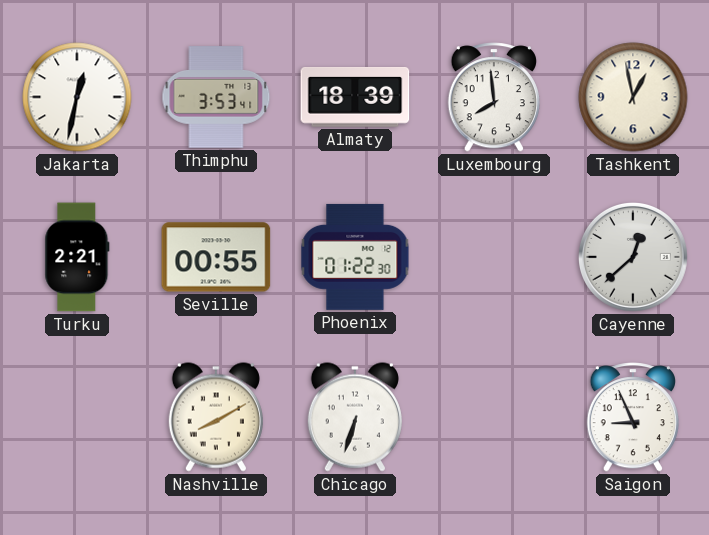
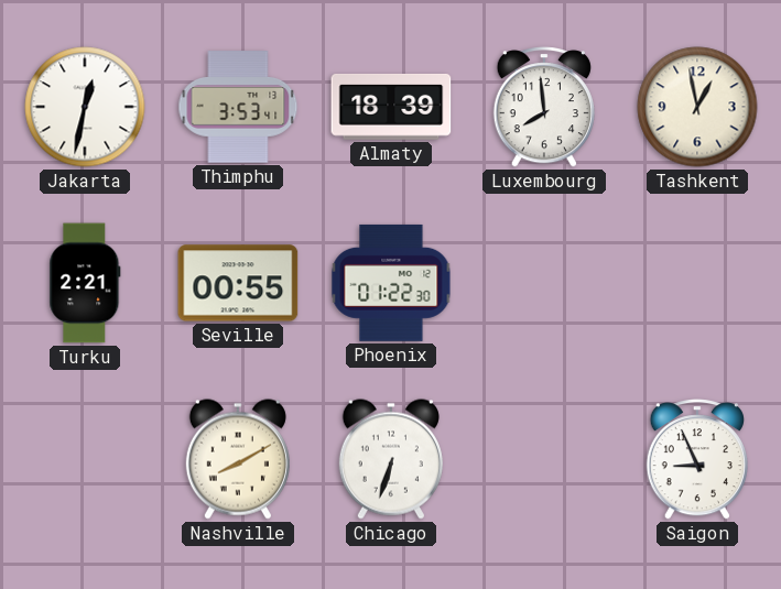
Cayenne: 12:38 -> none
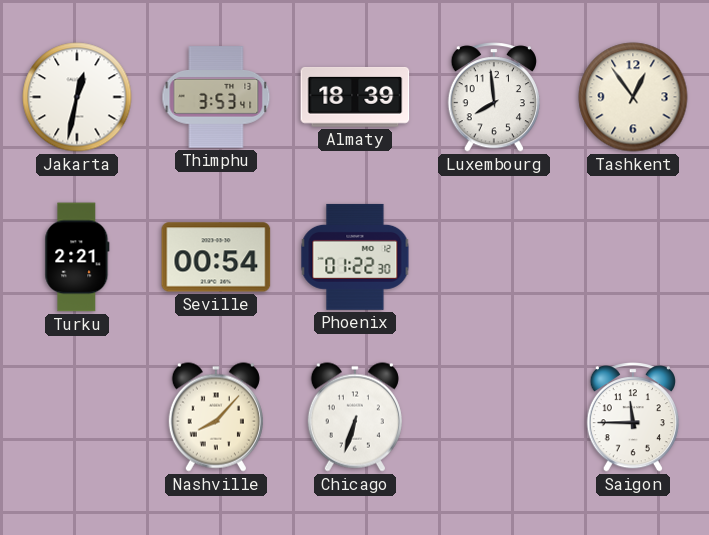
Tashkent: 12:58 -> 12:54
Seville: 00:55 -> 00:54
Nashville: 8:10 -> 8:07
Saigon: 8:56 -> 11:45
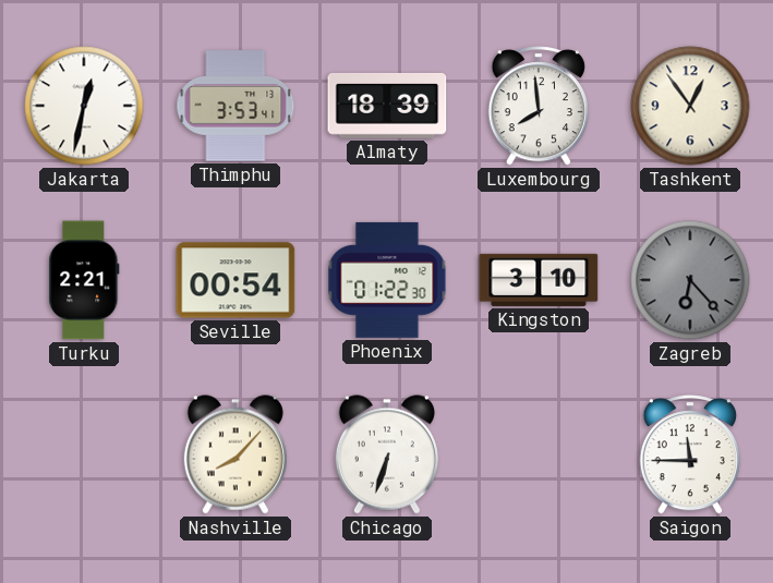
Kingston: none -> 3:10
Zagreb: none -> 6:23
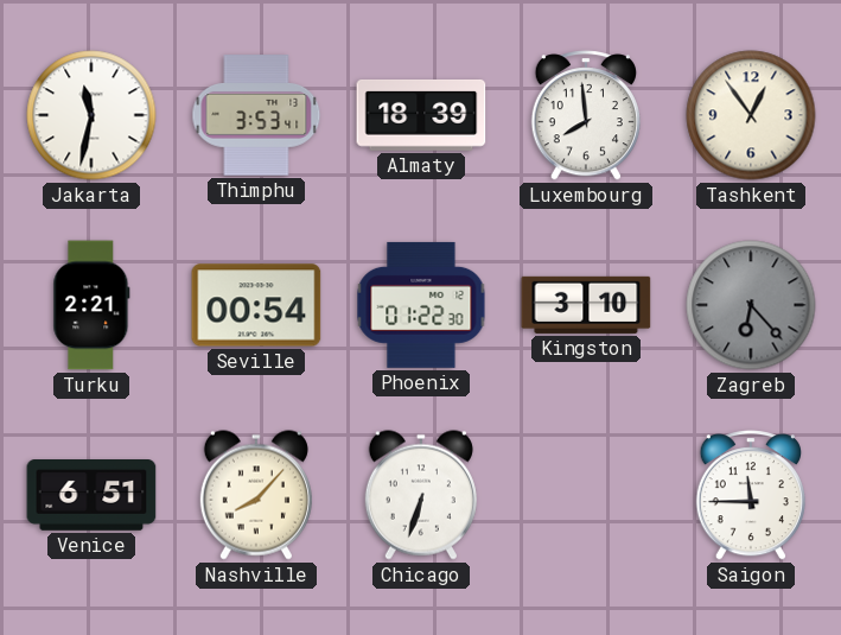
Jakarta: 12:32 -> 11:32
Venice: none -> 6:51
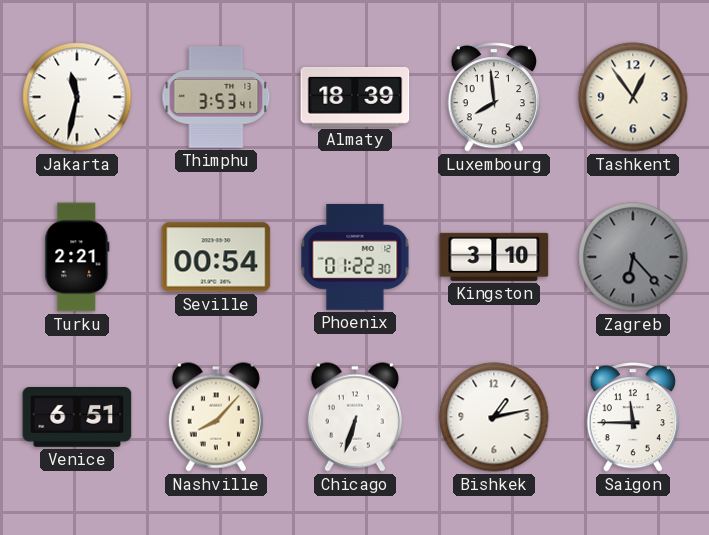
Bishkek: none -> 1:13
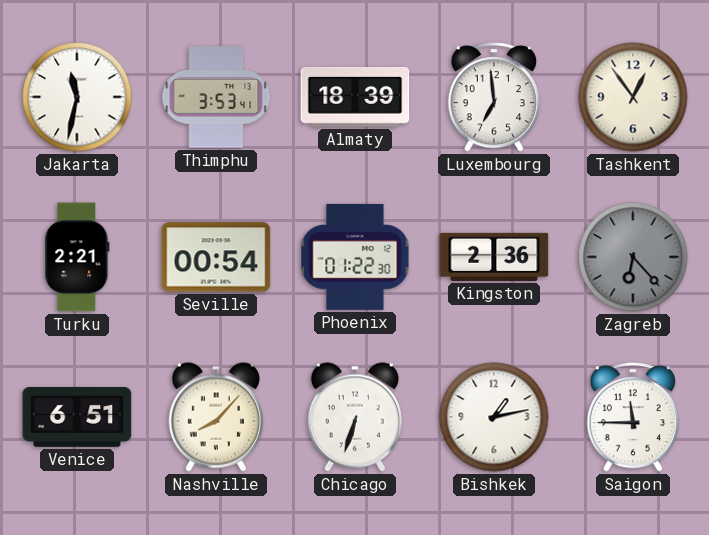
Luxembourg: 7:59 -> 6:59
Kingston: 3:10 -> 2:36
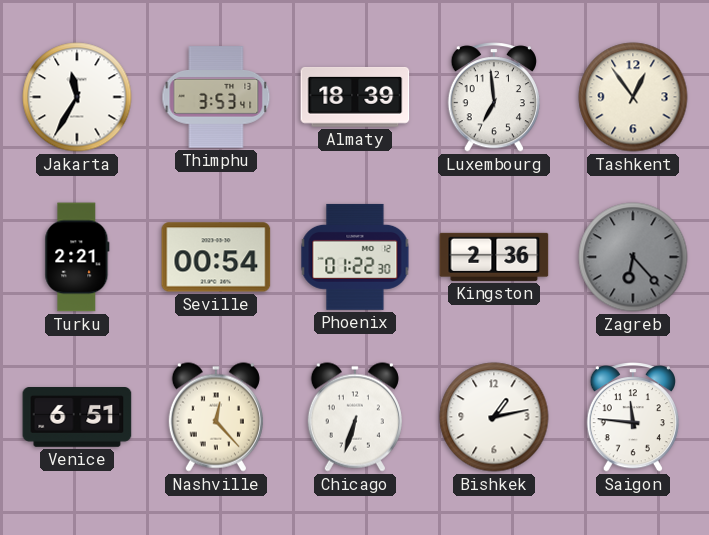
Jakarta: 11:32 -> 11:35
Nashville: 8:07 -> 12:23
Saigon: 11:45 -> 11:46
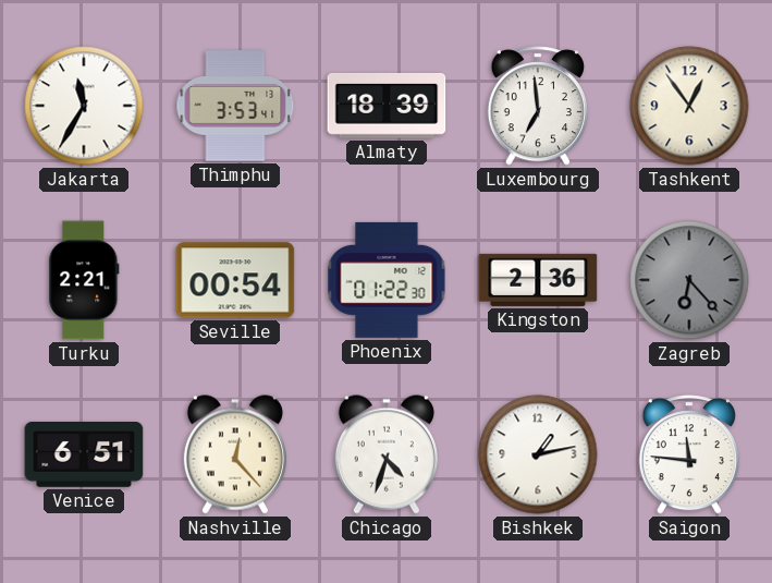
Chicago: 6:33 -> 4:33
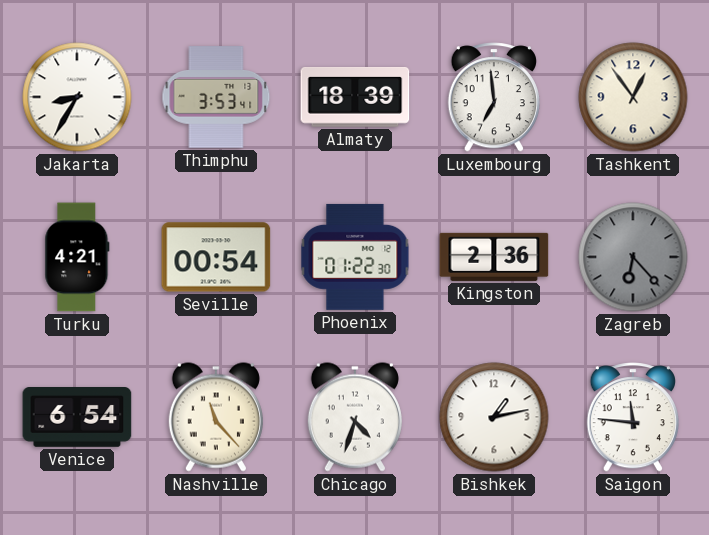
Jakarta: 11:35 -> 8:35
Turku: 2:21 -> 4:21
Venice: 6:51 -> 6:54
Nashville: 12:23 -> 11:23
